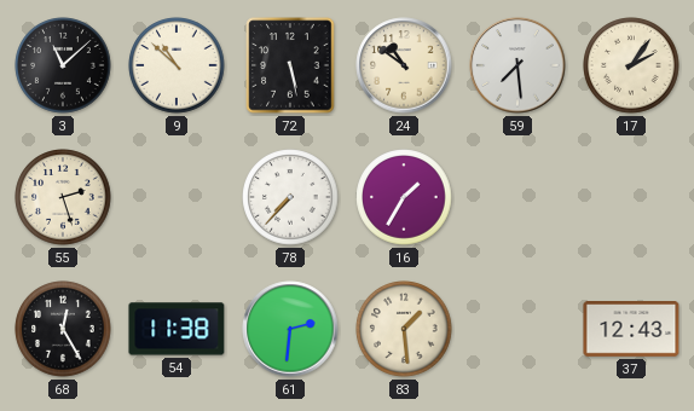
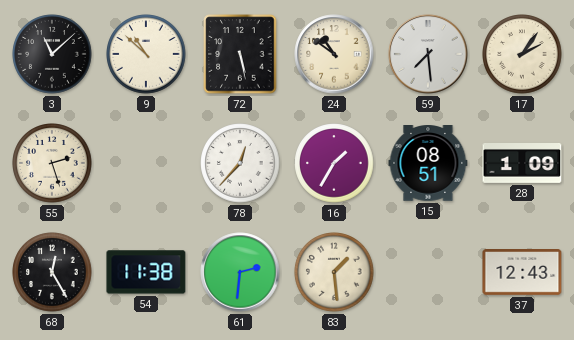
78: 7:37 -> 12:37
15: none -> 08:51
28: none -> 1:09
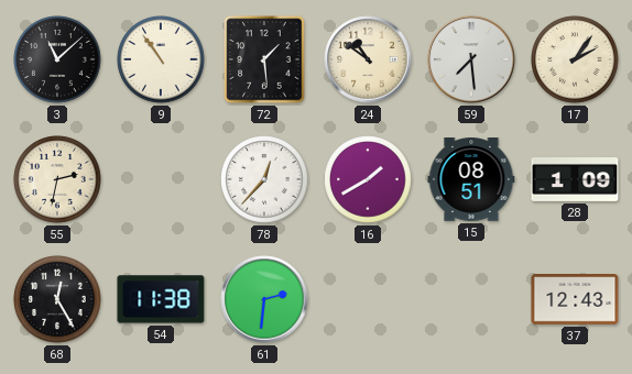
9: 10:52 -> 10:54
72: 5:28 -> 1:29
55: 2:27 -> 2:32
16: 1:35 -> 1:40
83: 1:29 -> none
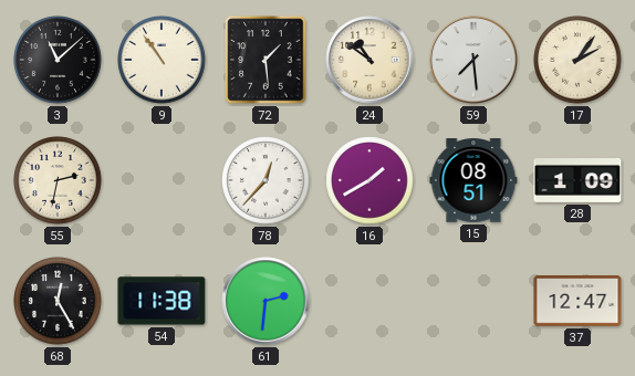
37: 12:43 -> 12:47
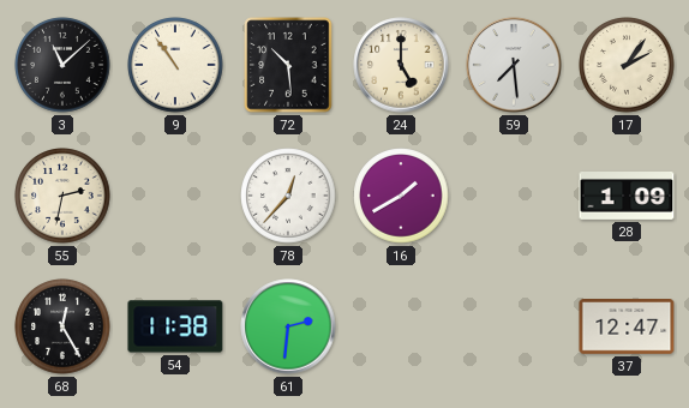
72: 1:29 -> 10:29
24: 10:51 -> 5:00
15: 08:51 -> none
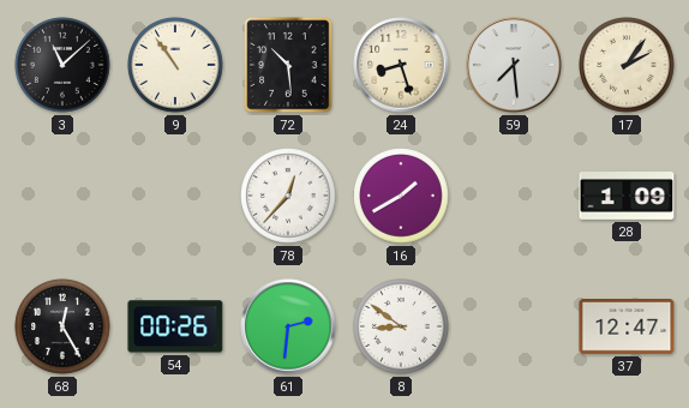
24: 5:00 -> 8:27
55: 2:32 -> none
54: 11:38 -> 00:26
8: none -> 8:51
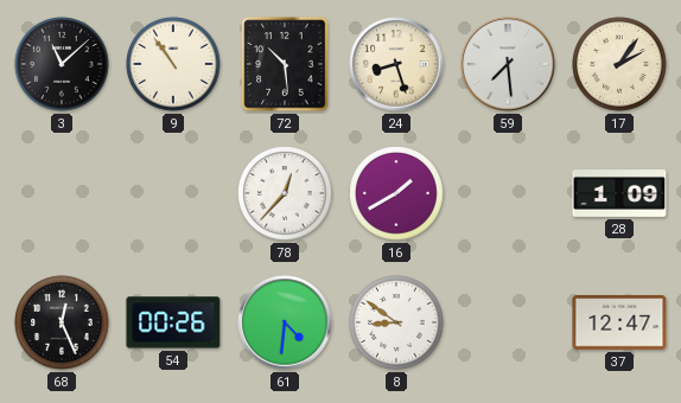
68: 12:25 -> 12:26
61: 2:31 -> 4:31
